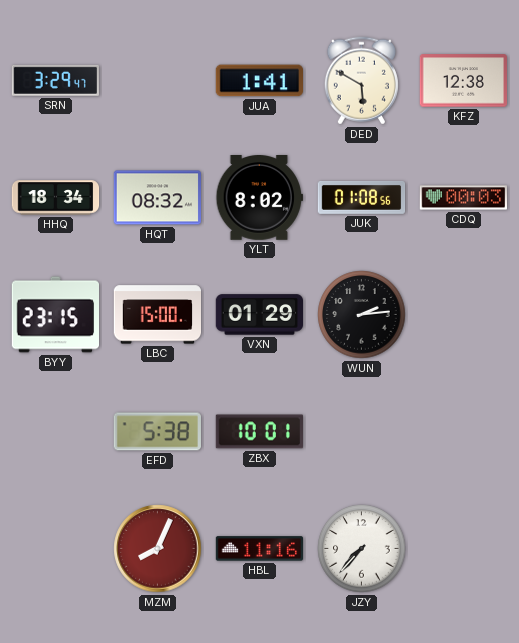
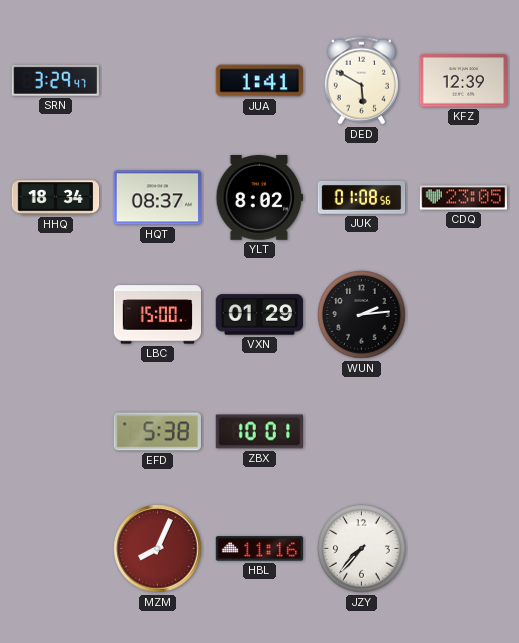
KFZ: 12:38 -> 12:39
HQT: 08:32 -> 08:37
CDQ: 00:03 -> 23:05
BYY: 23:15 -> none
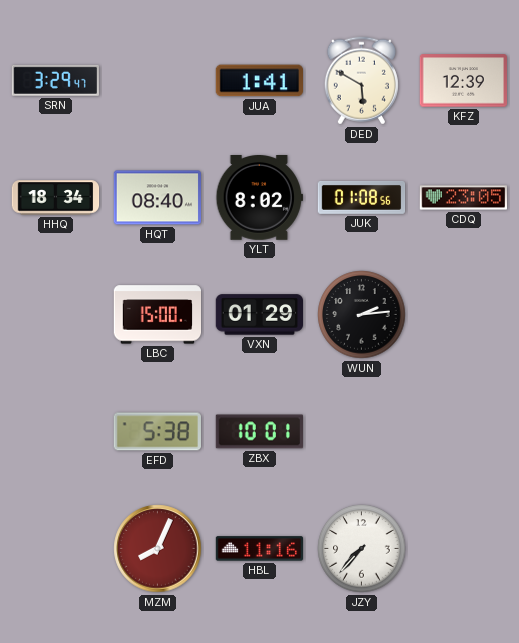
HQT: 08:37 -> 08:40
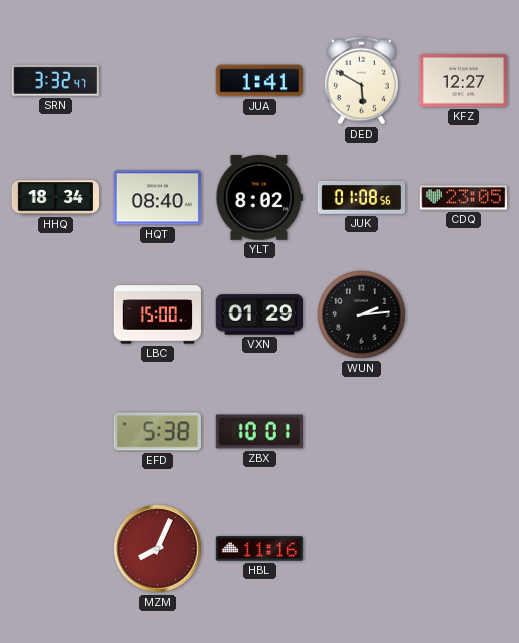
SRN: 3:29 -> 3:32
KFZ: 12:39 -> 12:27
JZY: 7:37 -> none
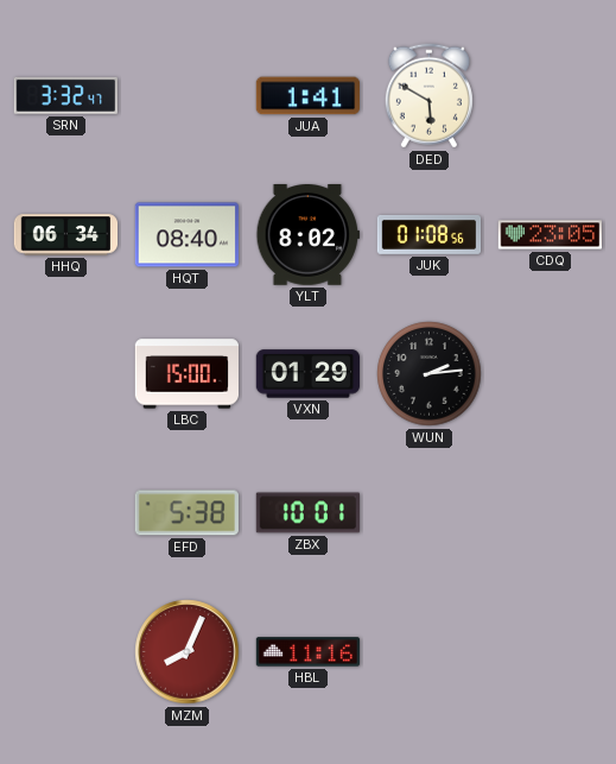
KFZ: 12:27 -> none
HHQ: 18:34 -> 06:34
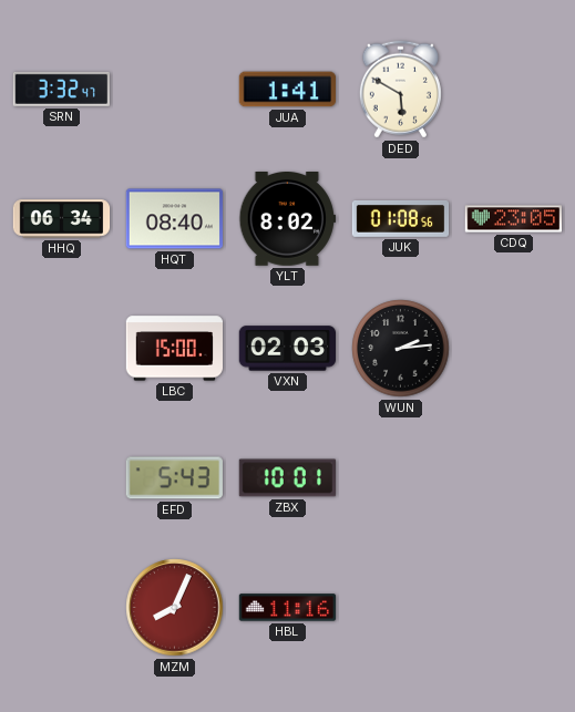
VXN: 01:29 -> 02:03
EFD: 5:38 -> 5:43
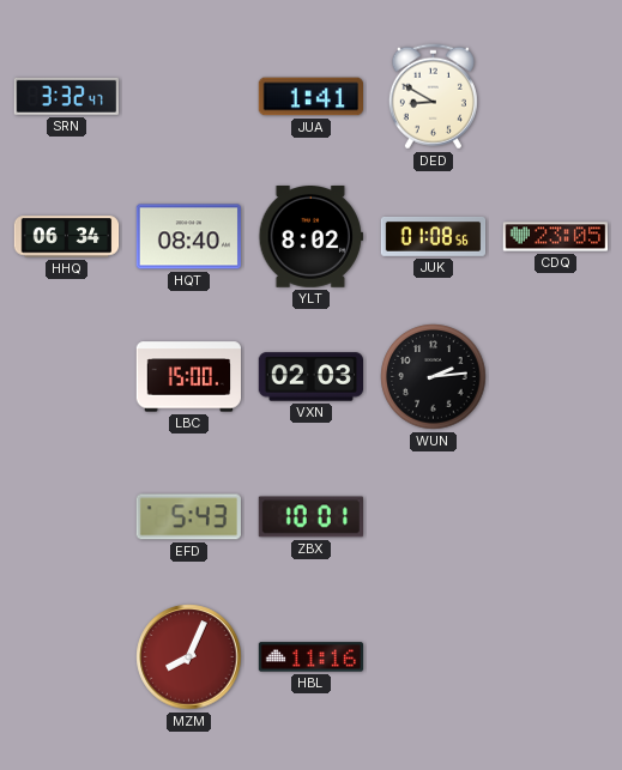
DED: 5:50 -> 8:50
